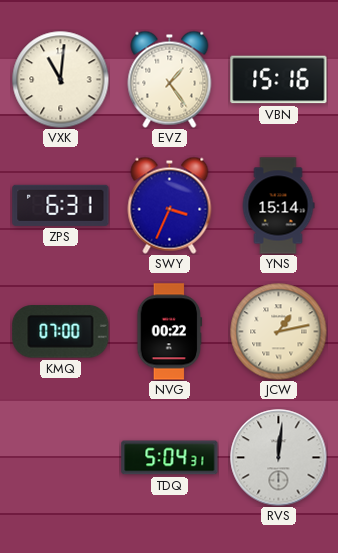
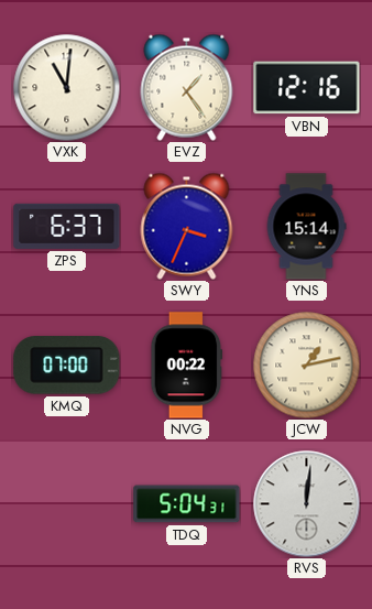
VBN: 15:16 -> 12:16
ZPS: 6:31 -> 6:37
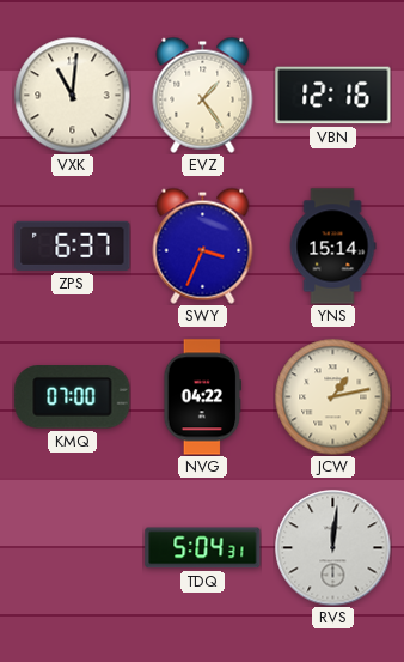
NVG: 00:22 -> 04:22
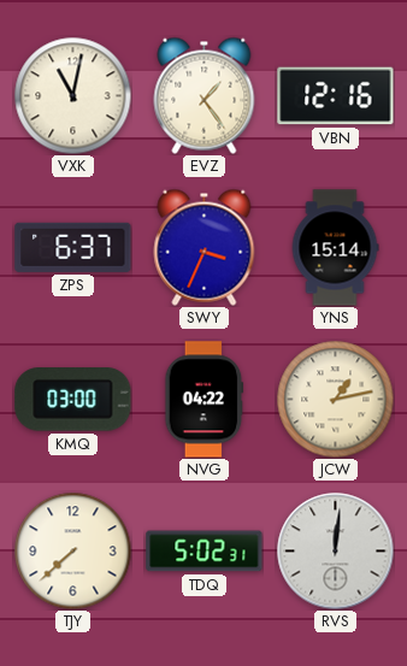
VXK: 11:01 -> 11:02
KMQ: 07:00 -> 03:00
TJY: none -> 7:38
TDQ: 5:04 -> 5:02
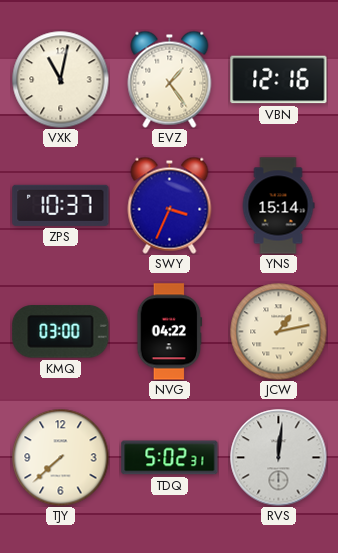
ZPS: 6:37 -> 10:37
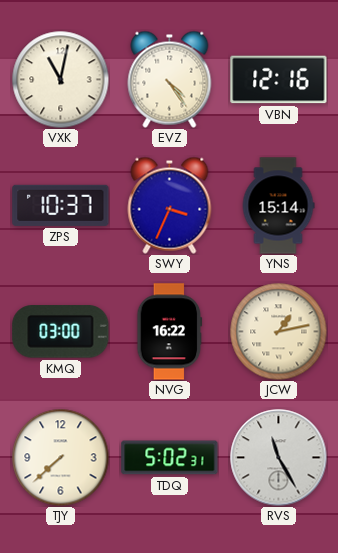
EVZ: 1:24 -> 4:24
NVG: 04:22 -> 16:22
RVS: 12:01 -> 11:25
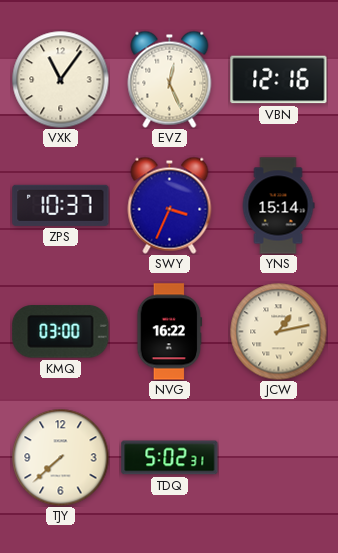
VXK: 11:02 -> 11:06
EVZ: 4:24 -> 12:26
RVS: 11:25 -> none
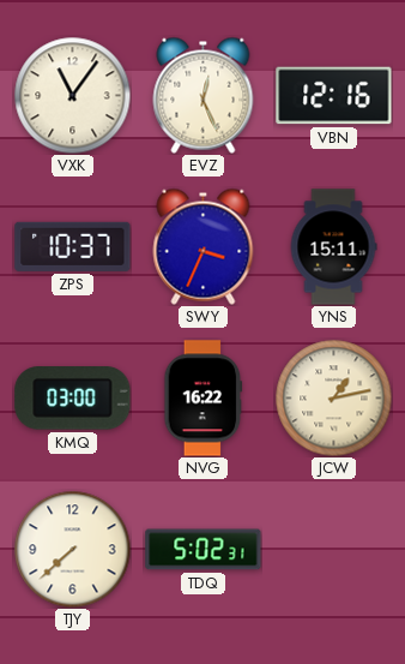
YNS: 15:14 -> 15:11
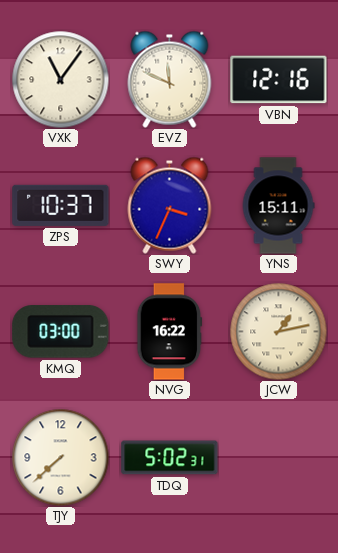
EVZ: 12:26 -> 11:49
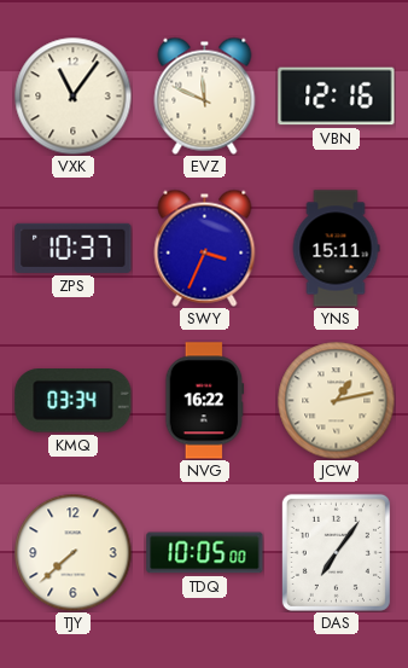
KMQ: 03:00 -> 03:34
TDQ: 5:02 -> 10:05
DAS: none -> 7:06
